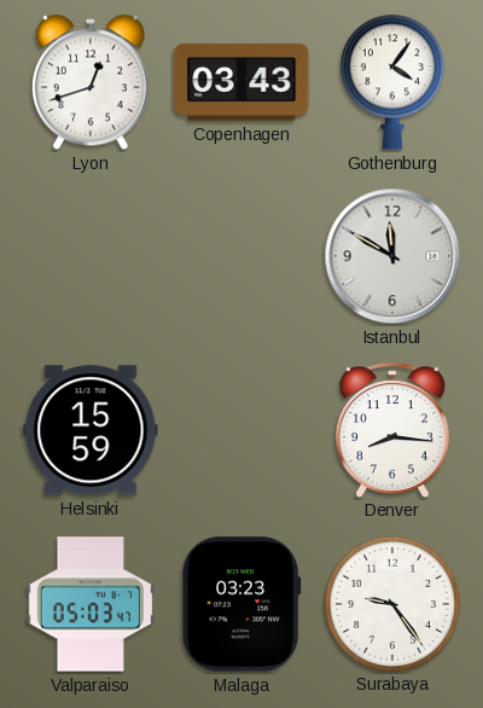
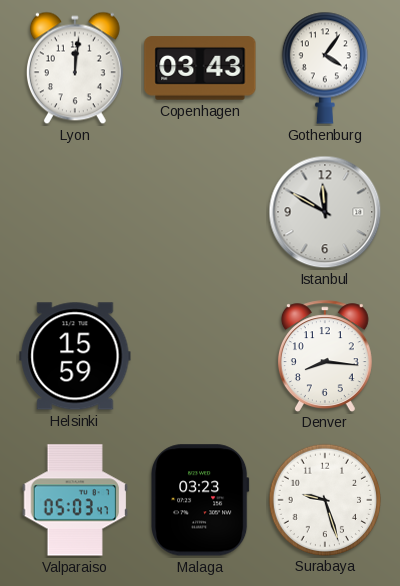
Lyon: 12:42 -> 12:01
Surabaya: 9:24 -> 9:27
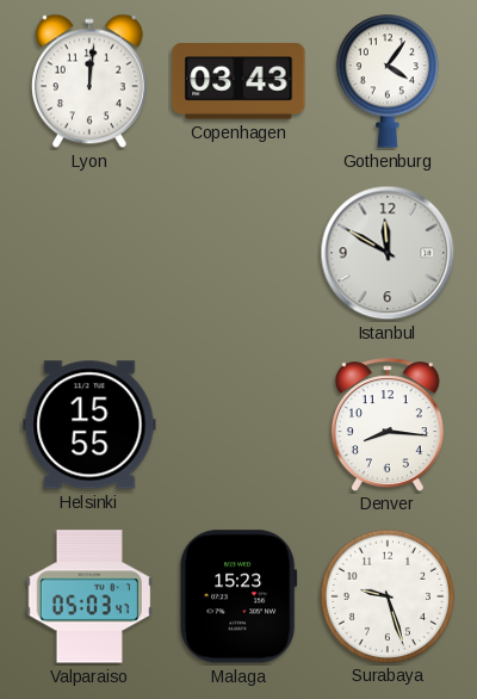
Helsinki: 15:59 -> 15:55
Malaga: 03:23 -> 15:23
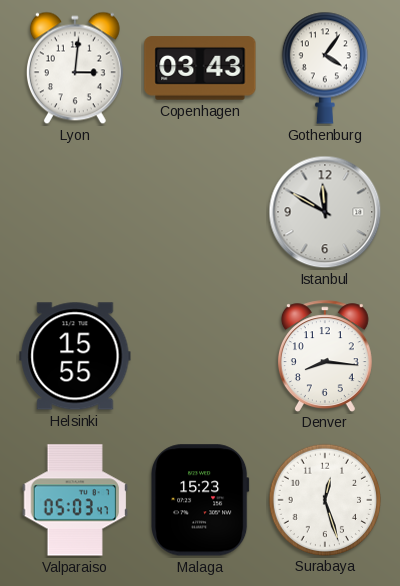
Lyon: 12:01 -> 3:01
Surabaya: 9:27 -> 12:27
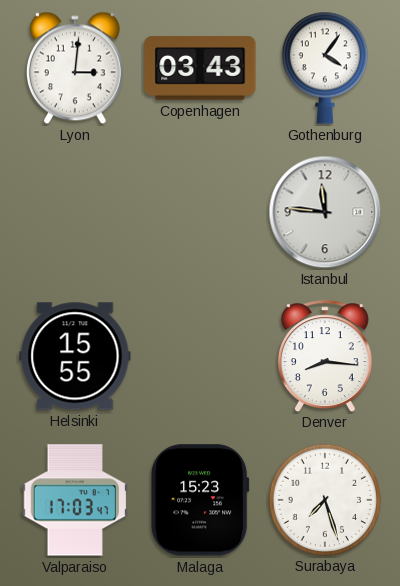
Istanbul: 11:50 -> 11:46
Valparaiso: 05:03 -> 17:03
Surabaya: 12:27 -> 7:27
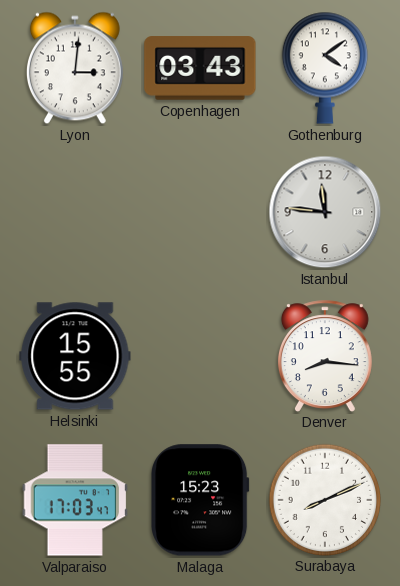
Gothenburg: 4:06 -> 4:09
Surabaya: 7:27 -> 8:11
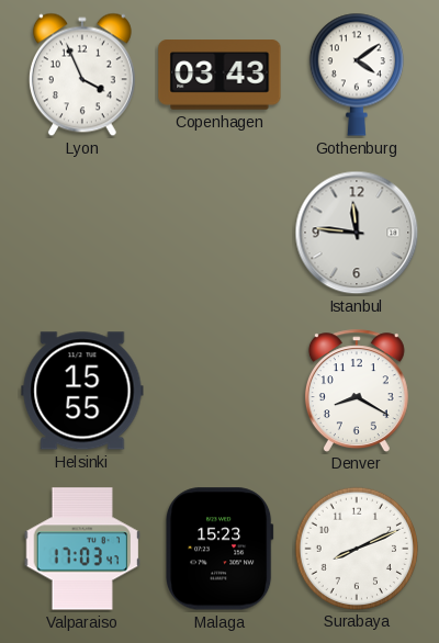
Lyon: 3:01 -> 3:56
Denver: 8:16 -> 8:20
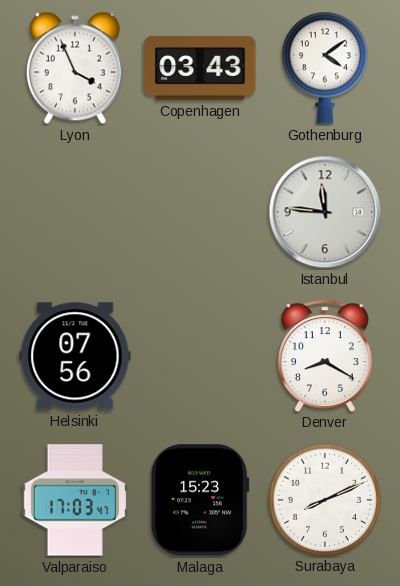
Helsinki: 15:55 -> 07:56
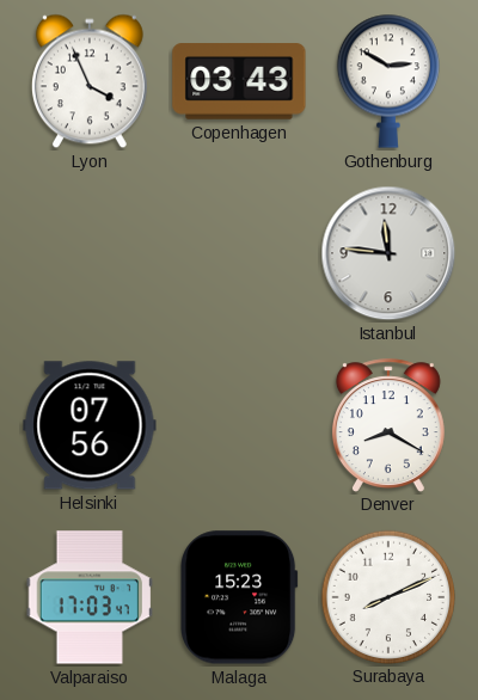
Gothenburg: 4:09 -> 2:50
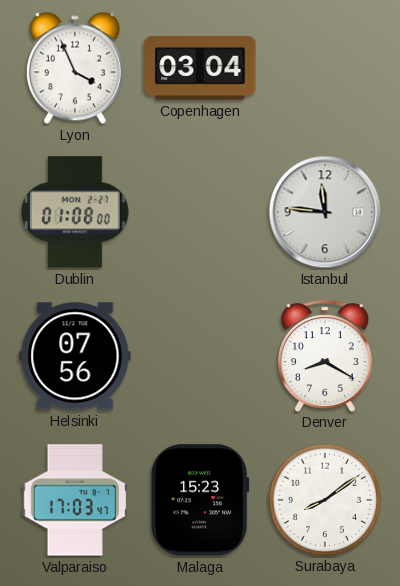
Copenhagen: 03:43 -> 03:04
Gothenburg: 2:50 -> none
Dublin: none -> 01:08
Surabaya: 8:11 -> 8:09
